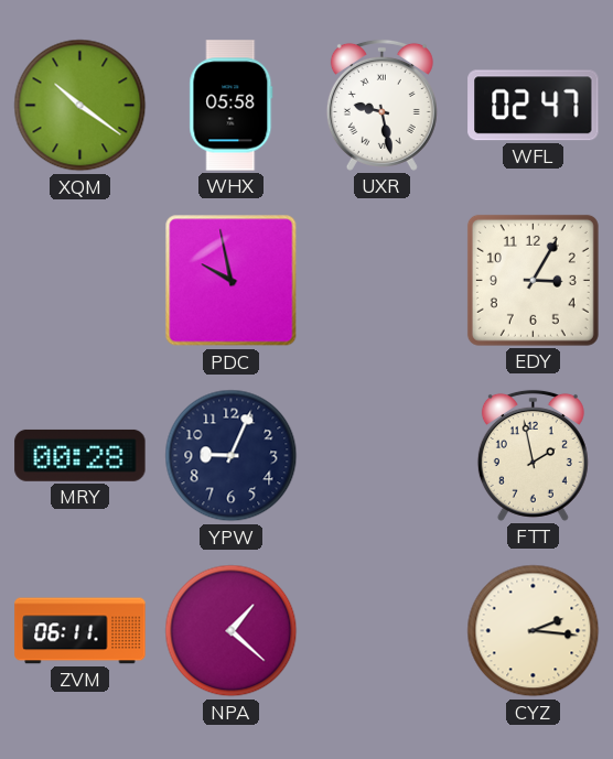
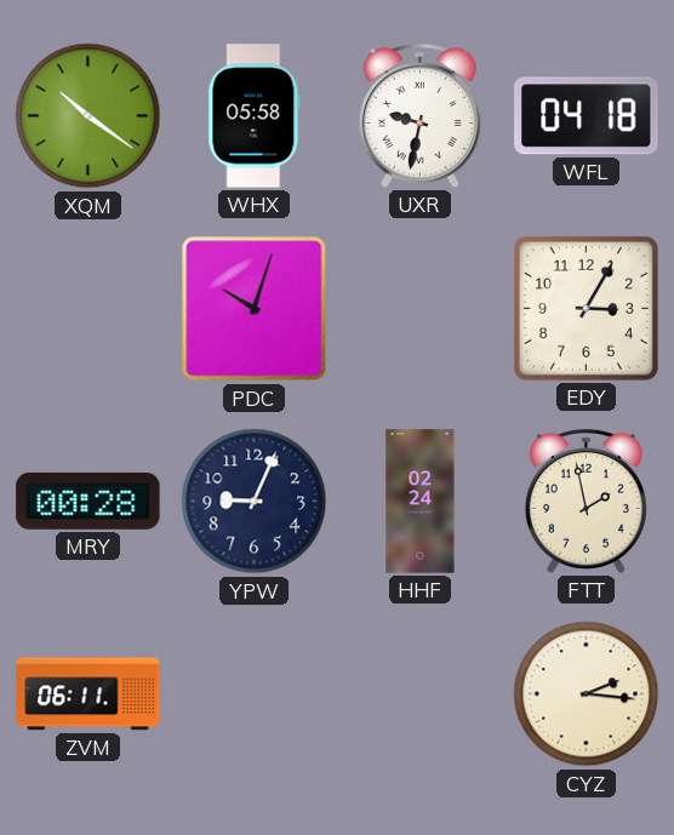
UXR: 9:28 -> 9:32
WFL: 02:47 -> 04:18
PDC: 9:58 -> 10:03
HHF: none -> 02:24
NPA: 1:22 -> none
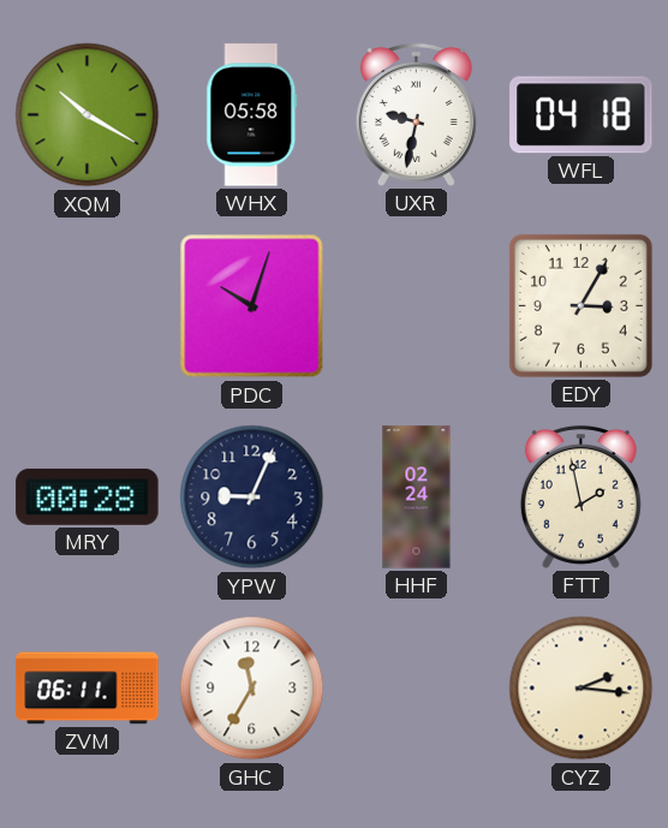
XQM: 10:21 -> 10:20
GHC: none -> 11:35
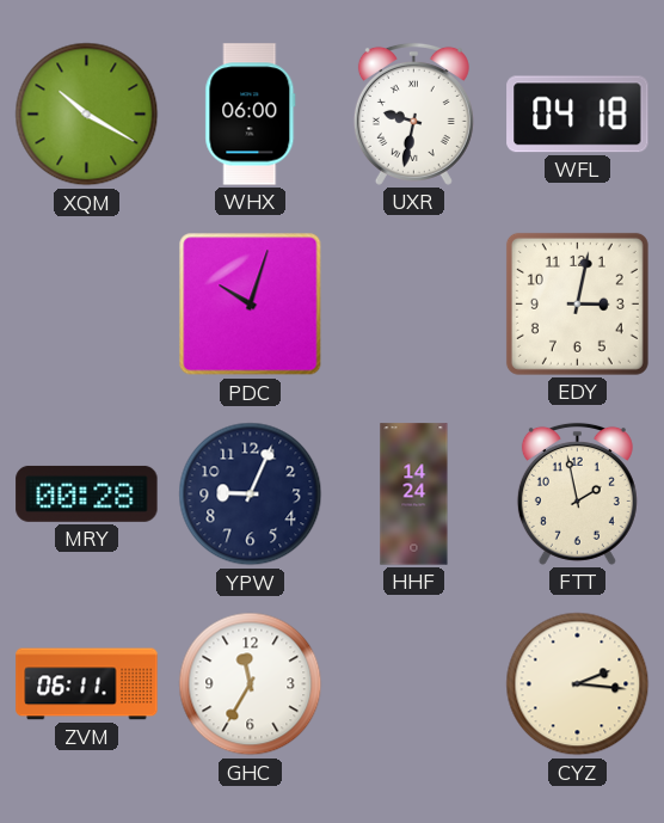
WHX: 05:58 -> 06:00
EDY: 3:05 -> 3:02
HHF: 02:24 -> 14:24
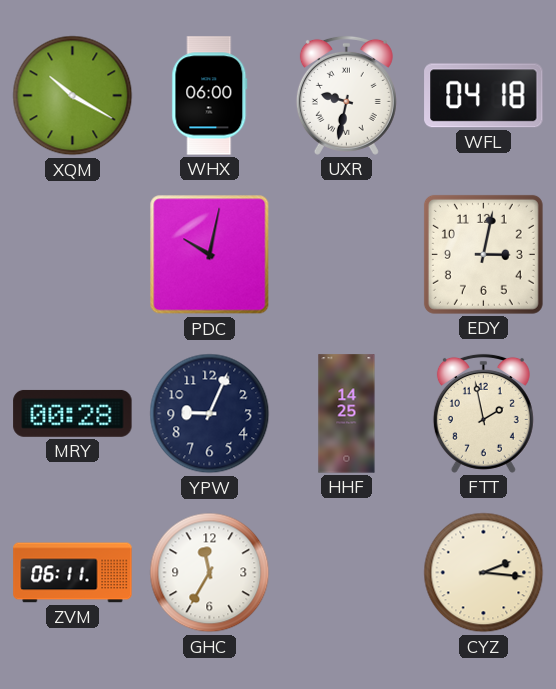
PDC: 10:03 -> 10:02
HHF: 14:24 -> 14:25
